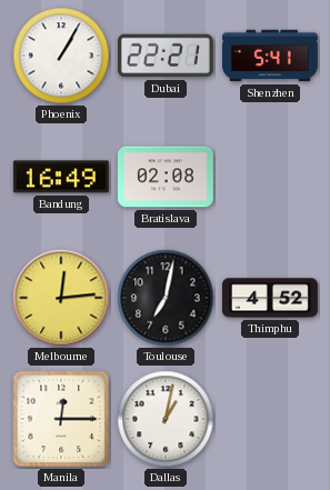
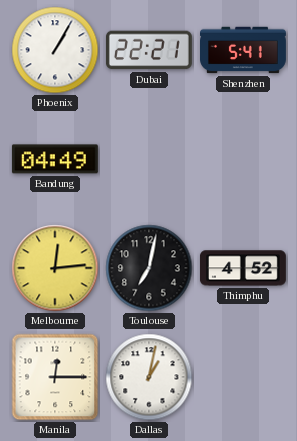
Bandung: 16:49 -> 04:49
Bratislava: 02:08 -> none
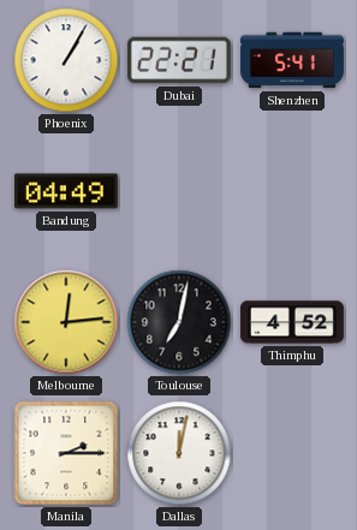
Manila: 12:15 -> 2:15
Dallas: 1:02 -> 12:02
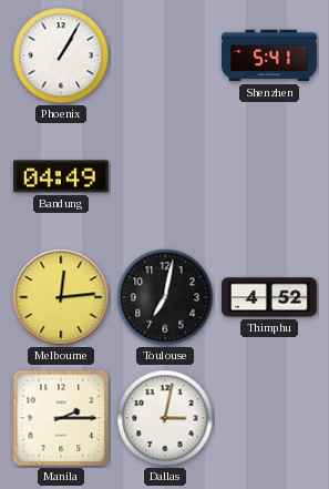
Dubai: 22:21 -> none
Dallas: 12:02 -> 3:02
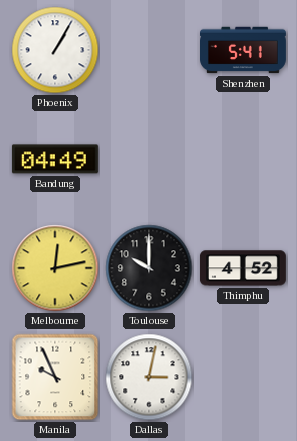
Melbourne: 12:14 -> 12:13
Toulouse: 7:02 -> 10:00
Manila: 2:15 -> 9:56
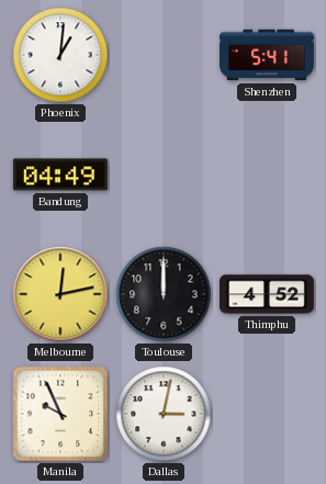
Phoenix: 1:05 -> 1:01
Toulouse: 10:00 -> 12:00
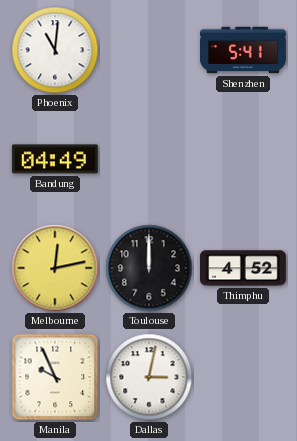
Phoenix: 1:01 -> 11:01
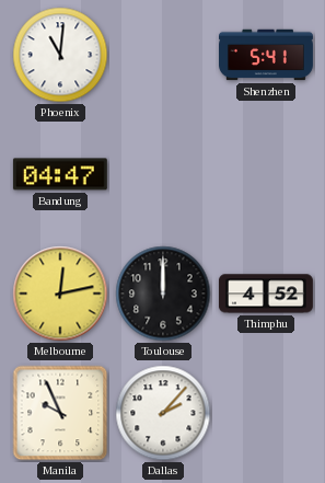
Bandung: 04:49 -> 04:47
Dallas: 3:02 -> 2:07
